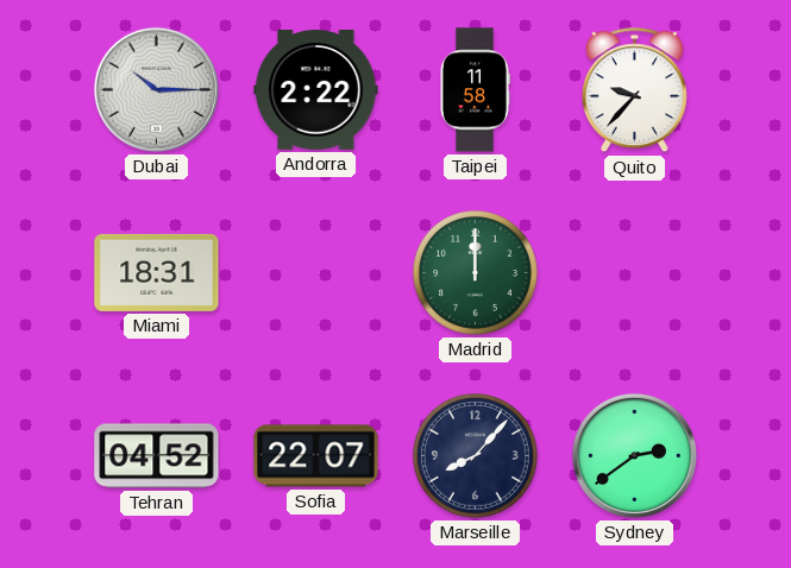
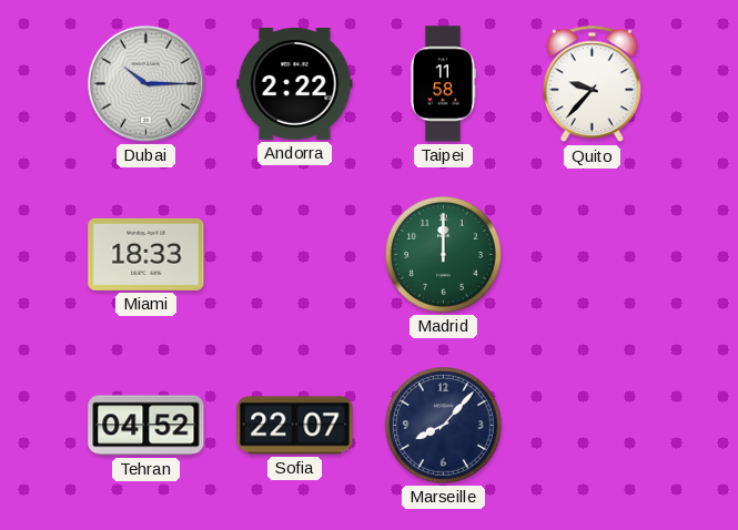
Miami: 18:31 -> 18:33
Sydney: 2:39 -> none
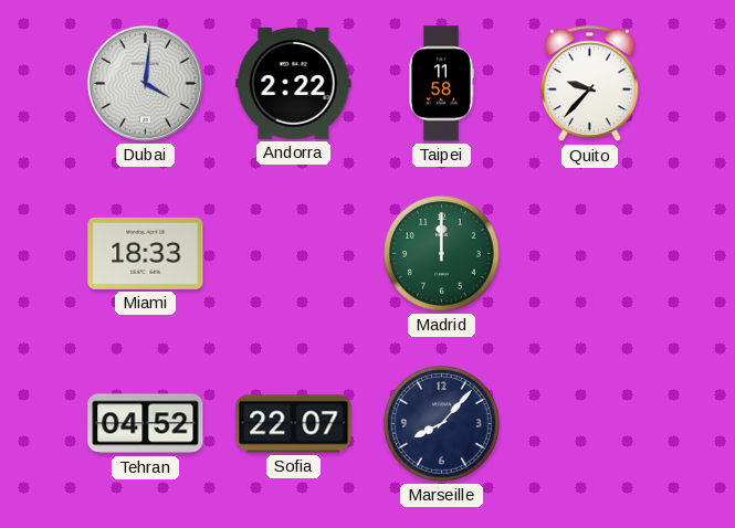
Dubai: 10:15 -> 4:01
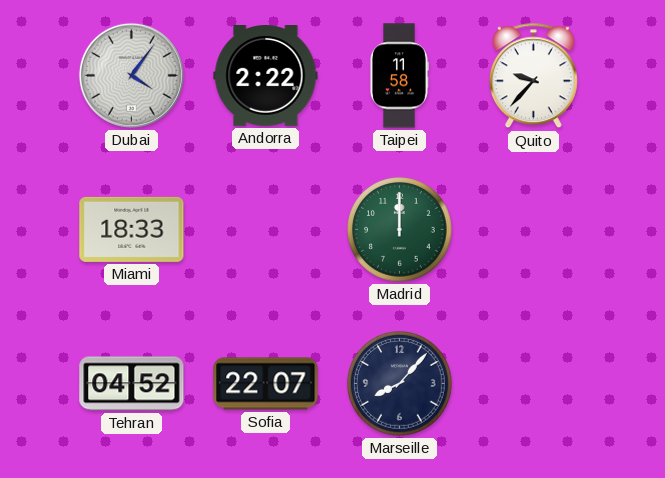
Dubai: 4:01 -> 4:06
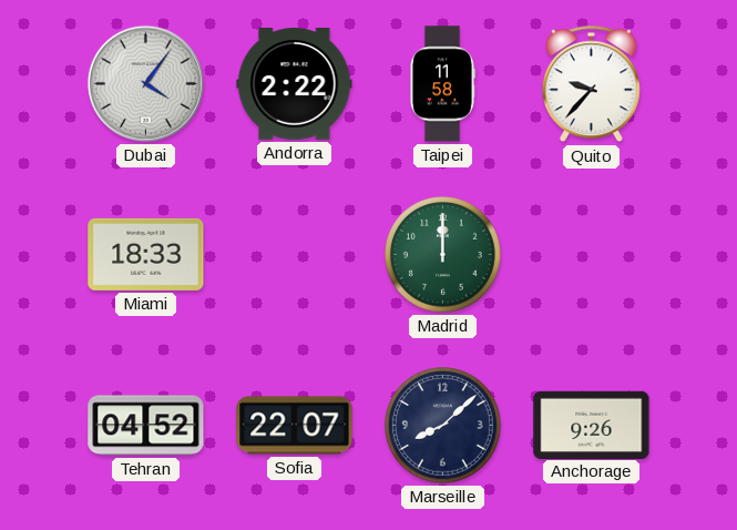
Marseille: 8:07 -> 8:08
Anchorage: none -> 9:26
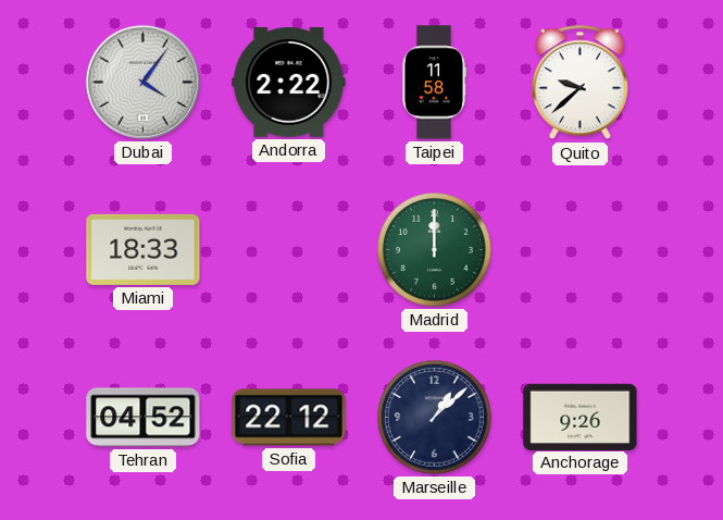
Quito: 9:37 -> 9:38
Sofia: 22:07 -> 22:12
Marseille: 8:08 -> 1:08
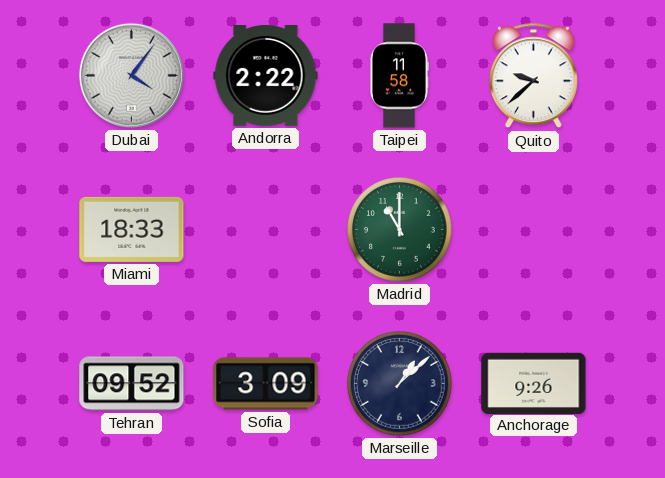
Madrid: 12:00 -> 11:00
Tehran: 04:52 -> 09:52
Sofia: 22:12 -> 3:09
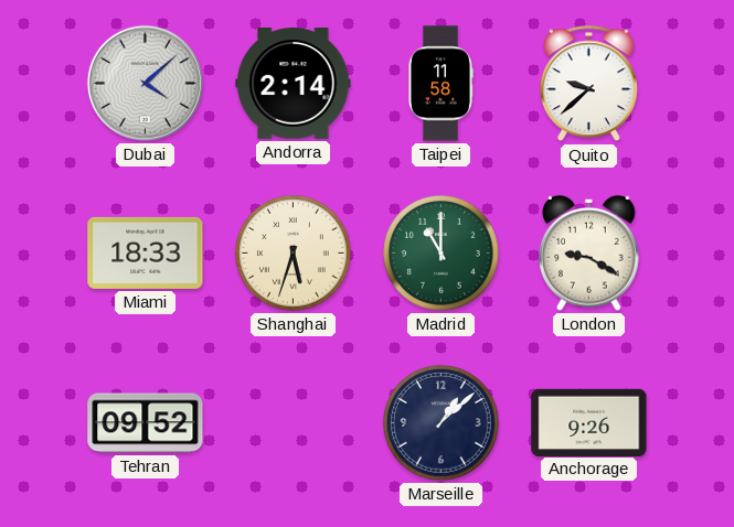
Dubai: 4:06 -> 4:08
Andorra: 2:22 -> 2:14
Shanghai: none -> 5:33
London: none -> 9:20
Sofia: 3:09 -> none
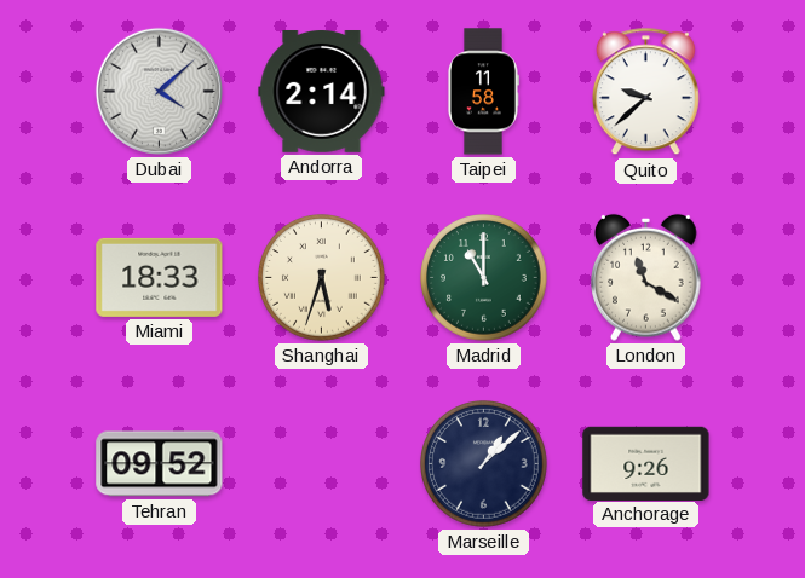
London: 9:20 -> 11:20
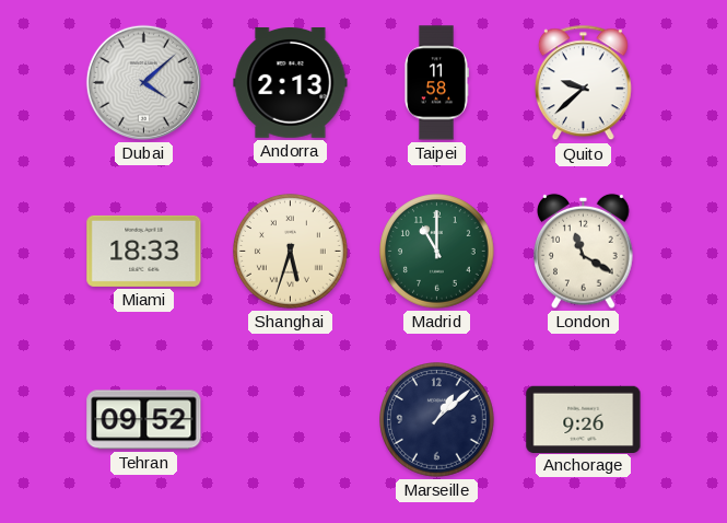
Andorra: 2:14 -> 2:13
